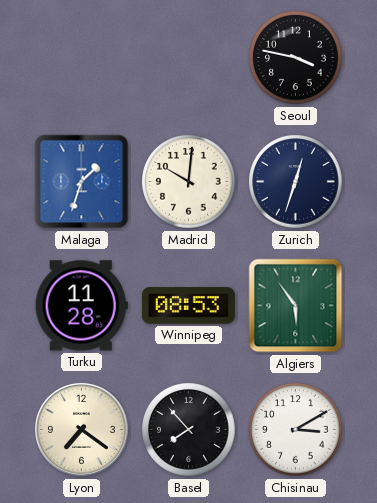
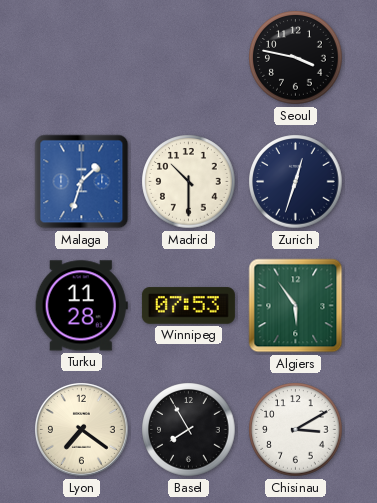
Madrid: 10:01 -> 10:30
Winnipeg: 08:53 -> 07:53
Basel: 7:53 -> 7:55
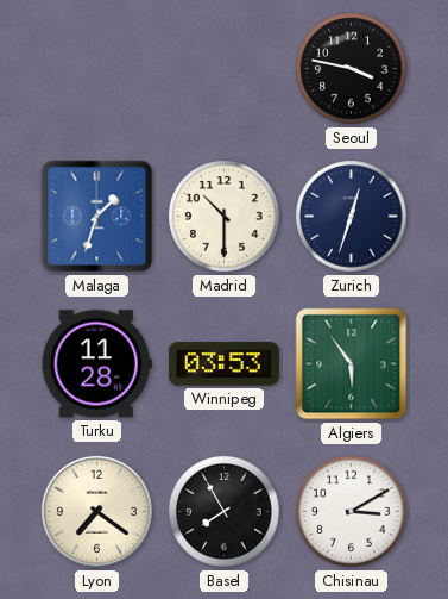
Winnipeg: 07:53 -> 03:53
